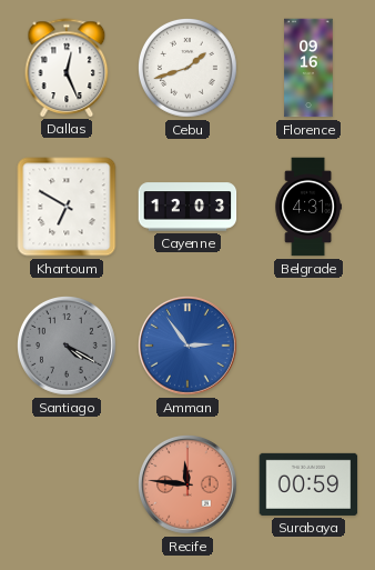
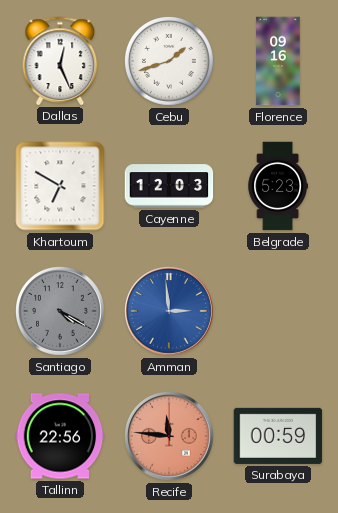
Belgrade: 4:31 -> 5:23
Amman: 2:54 -> 2:59
Tallinn: none -> 22:56
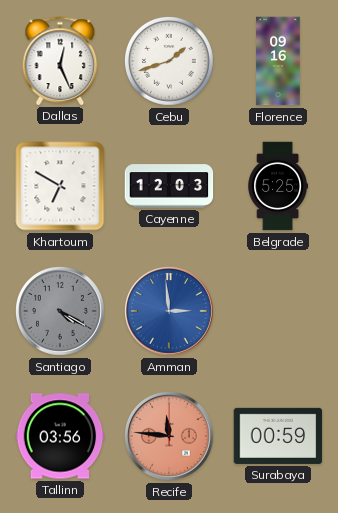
Belgrade: 5:23 -> 5:25
Tallinn: 22:56 -> 03:56
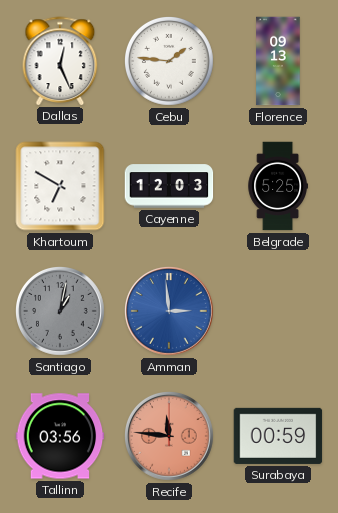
Cebu: 1:42 -> 1:46
Florence: 09:16 -> 09:13
Santiago: 4:20 -> 1:02
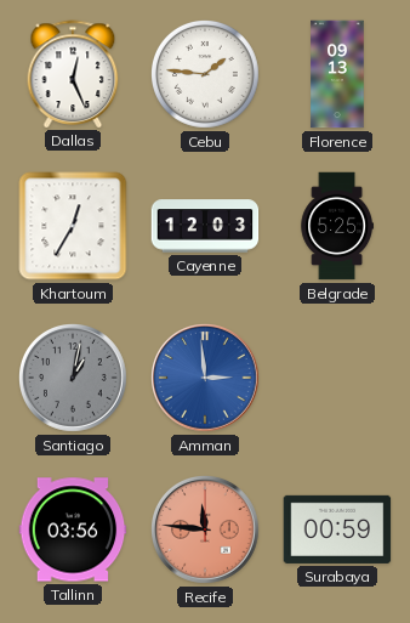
Khartoum: 6:50 -> 12:35
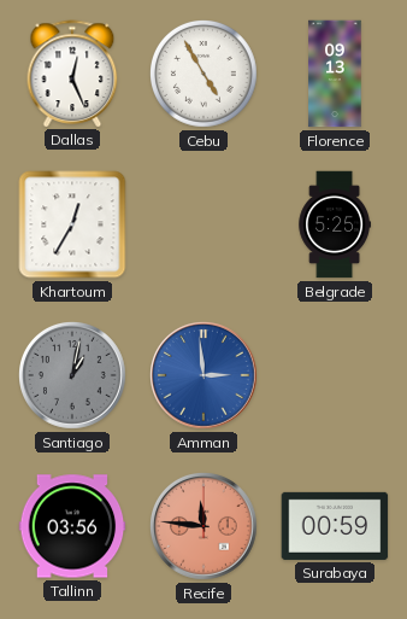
Cebu: 1:46 -> 4:55
Cayenne: 12:03 -> none
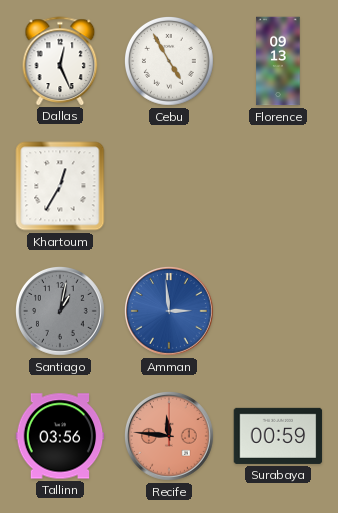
Belgrade: 5:25 -> none
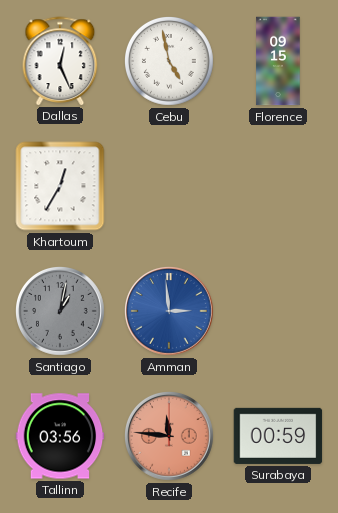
Cebu: 4:55 -> 4:58
Florence: 09:13 -> 09:15
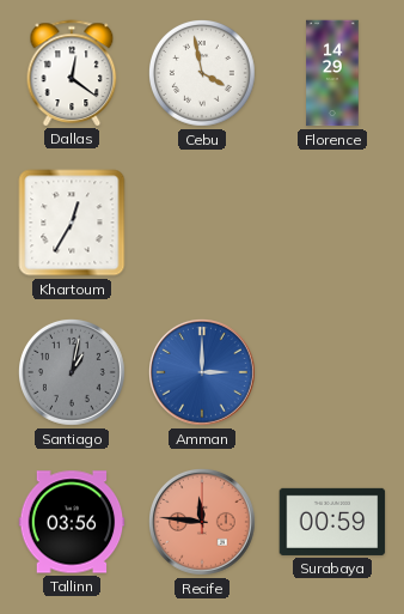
Dallas: 12:26 -> 12:21
Cebu: 4:58 -> 3:58
Florence: 09:15 -> 14:29
Amman: 2:59 -> 3:00
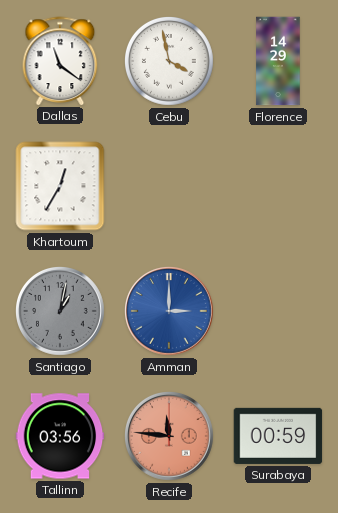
Dallas: 12:21 -> 11:21
